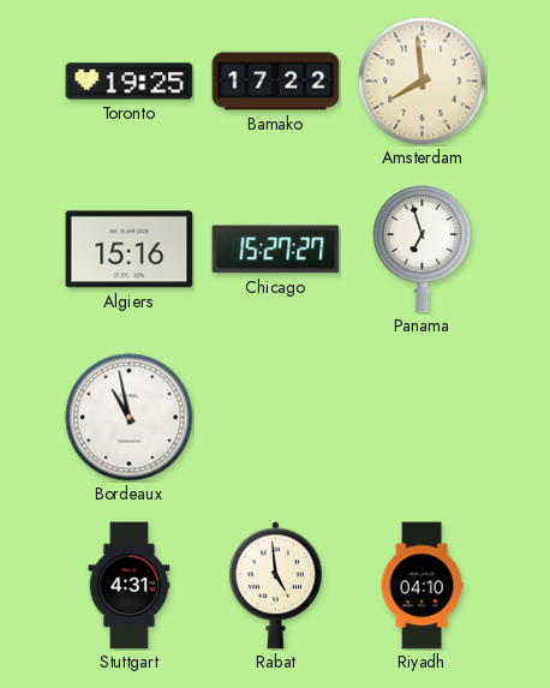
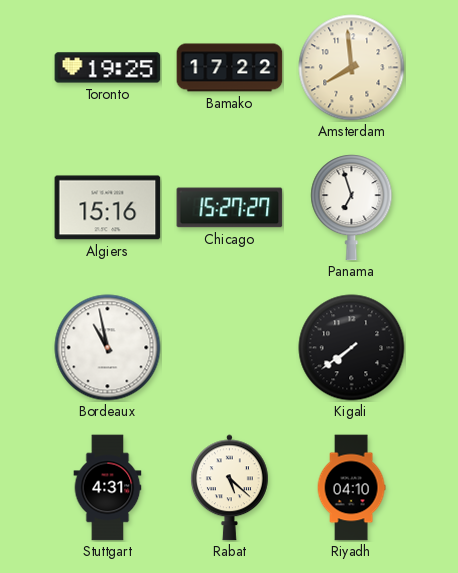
Kigali: none -> 7:39
Rabat: 4:59 -> 5:22
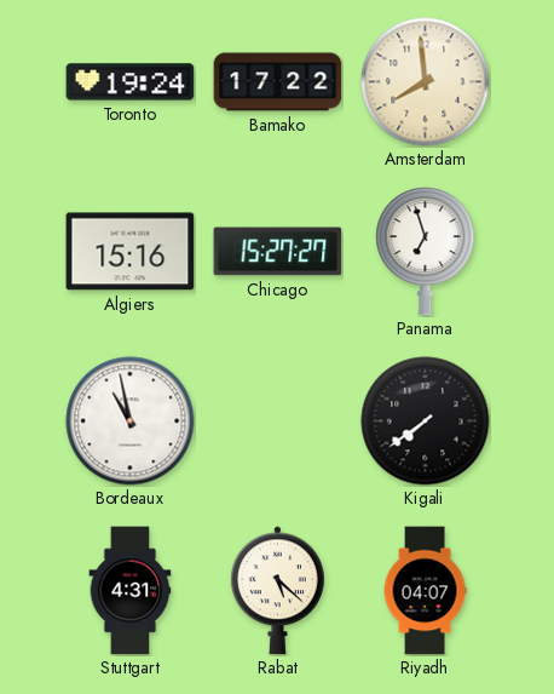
Toronto: 19:25 -> 19:24
Riyadh: 04:10 -> 04:07
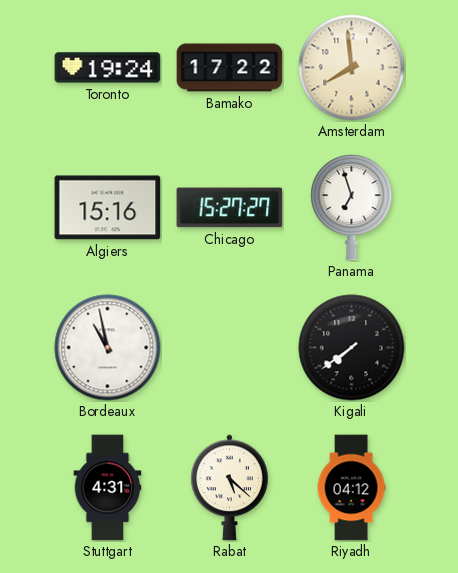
Riyadh: 04:07 -> 04:12
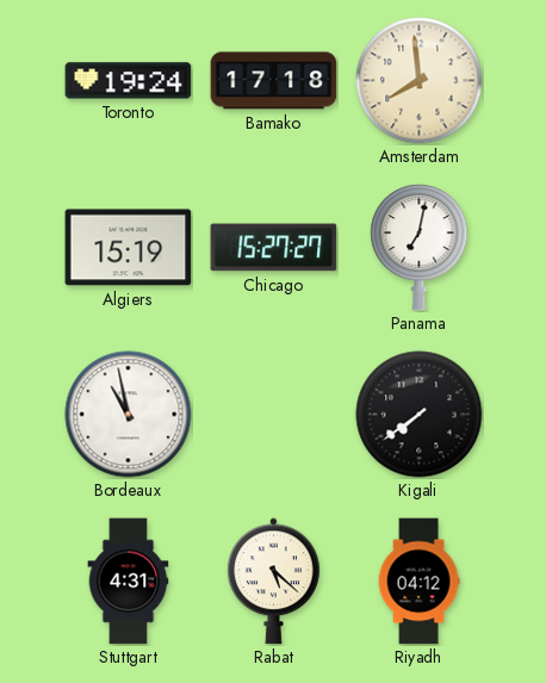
Bamako: 17:22 -> 17:18
Algiers: 15:16 -> 15:19
Panama: 6:57 -> 7:02
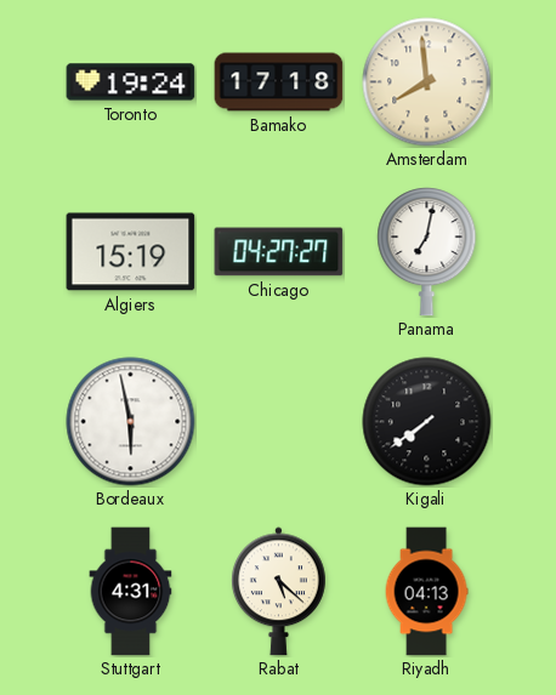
Chicago: 15:27 -> 04:27
Bordeaux: 10:58 -> 5:58
Riyadh: 04:12 -> 04:13
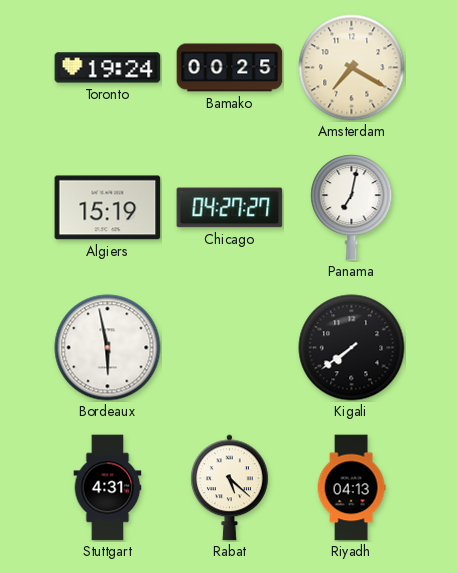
Bamako: 17:18 -> 00:25
Amsterdam: 7:59 -> 7:20
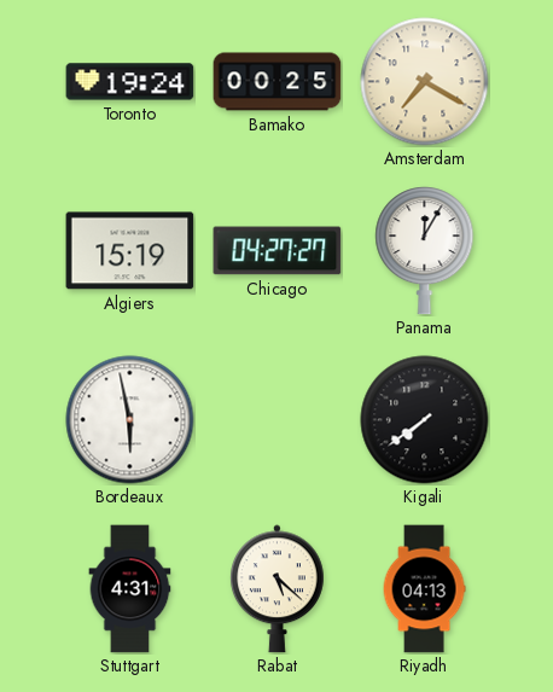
Panama: 7:02 -> 12:05
